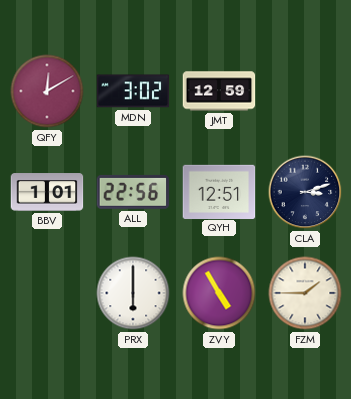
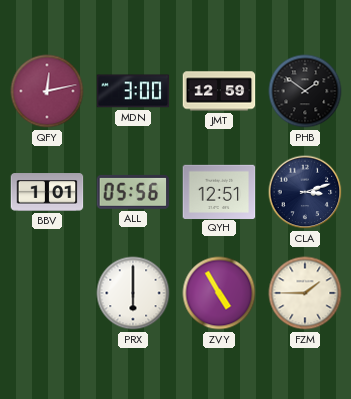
QFY: 12:10 -> 12:13
MDN: 3:02 -> 3:00
PHB: none -> 1:51
ALL: 22:56 -> 05:56
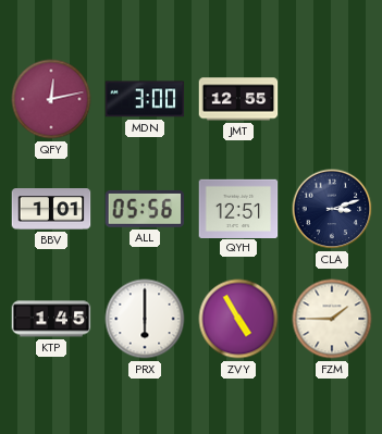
JMT: 12:59 -> 12:55
PHB: 1:51 -> none
KTP: none -> 1:45
